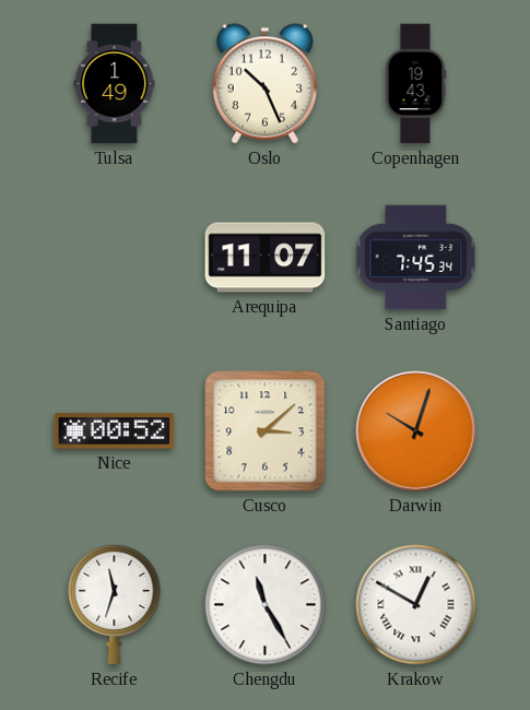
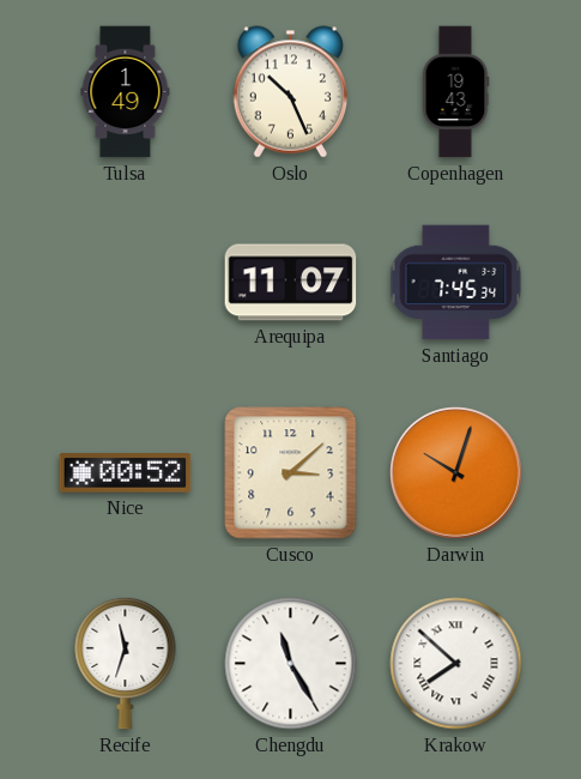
Krakow: 12:50 -> 7:52
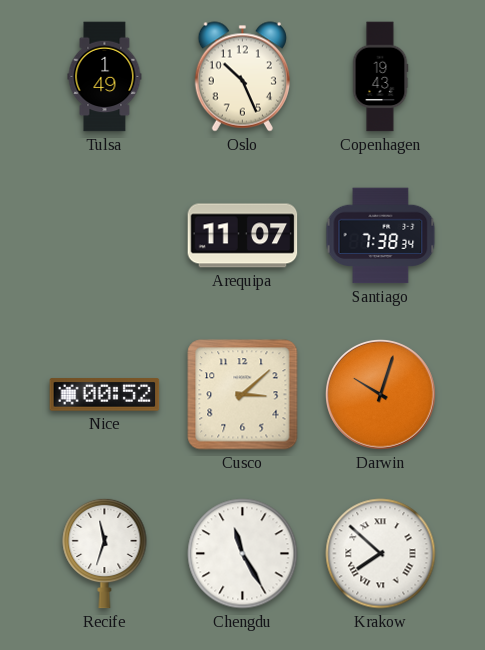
Santiago: 7:45 -> 7:38
